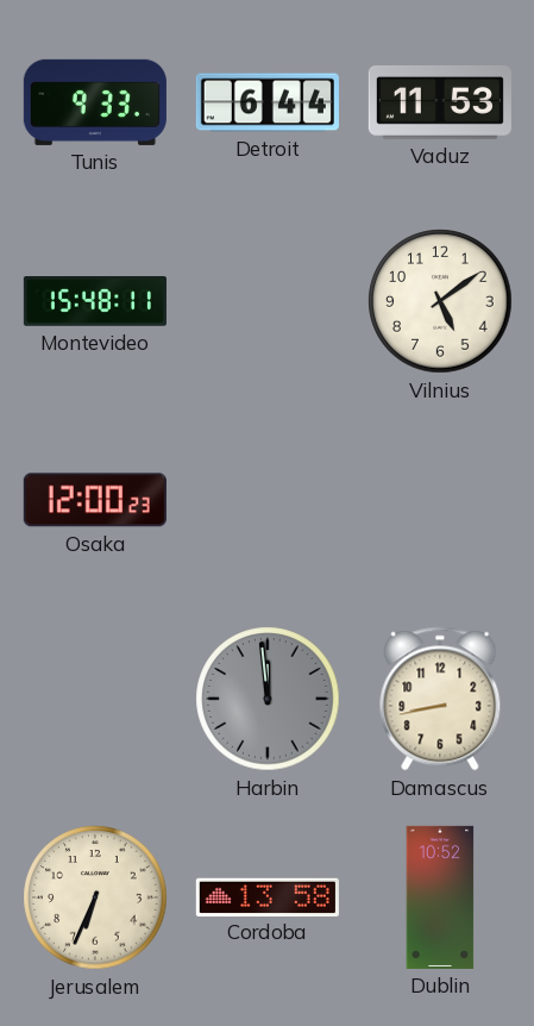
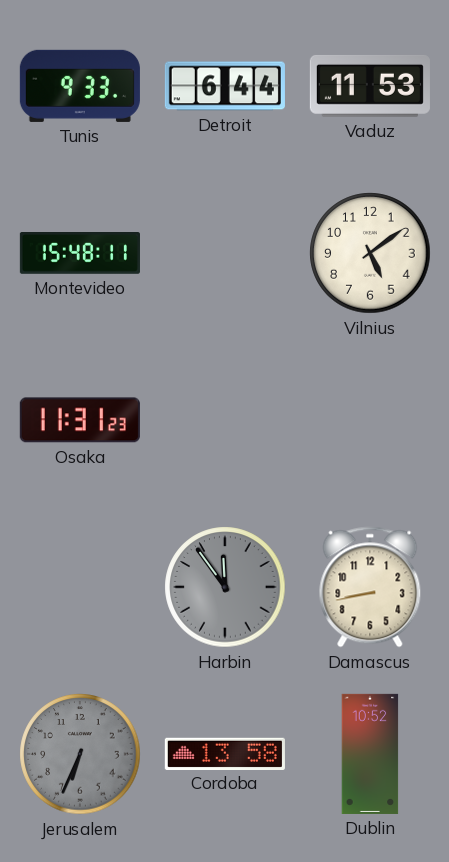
Osaka: 12:00 -> 11:31
Harbin: 11:59 -> 11:54
Jerusalem dial: cream -> grey
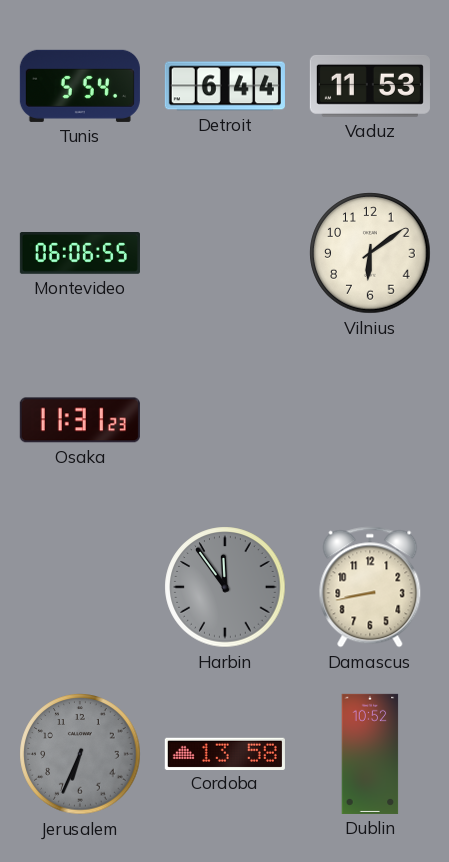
Tunis: 9:33 -> 5:54
Montevideo: 15:48 -> 06:06
Vilnius: 5:09 -> 6:09
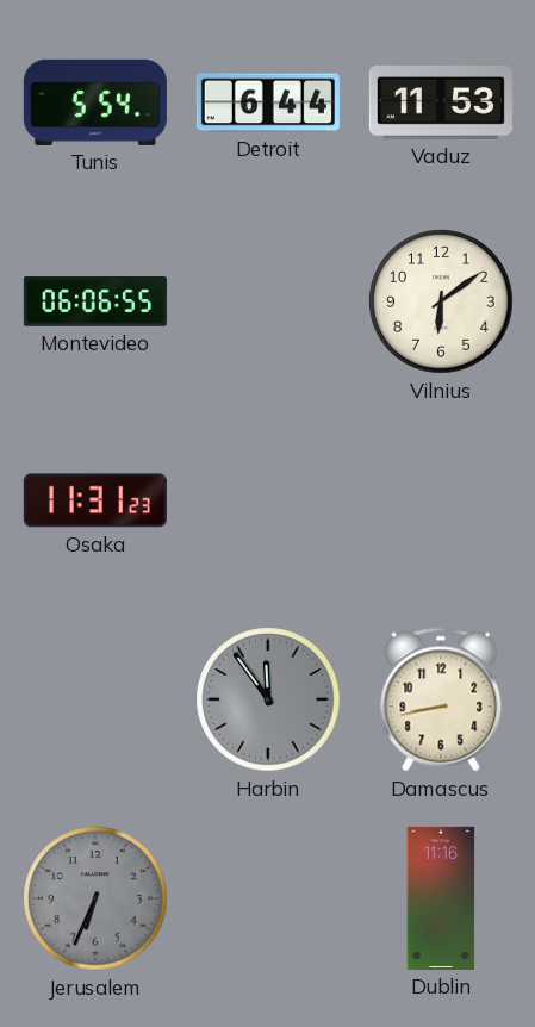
Cordoba: 13:58 -> none
Dublin: 10:52 -> 11:16
